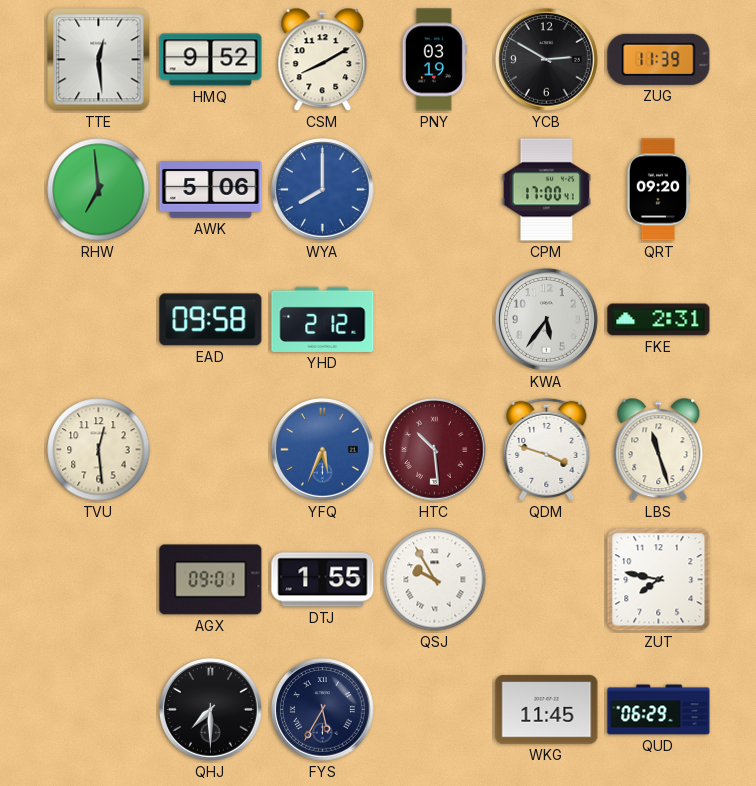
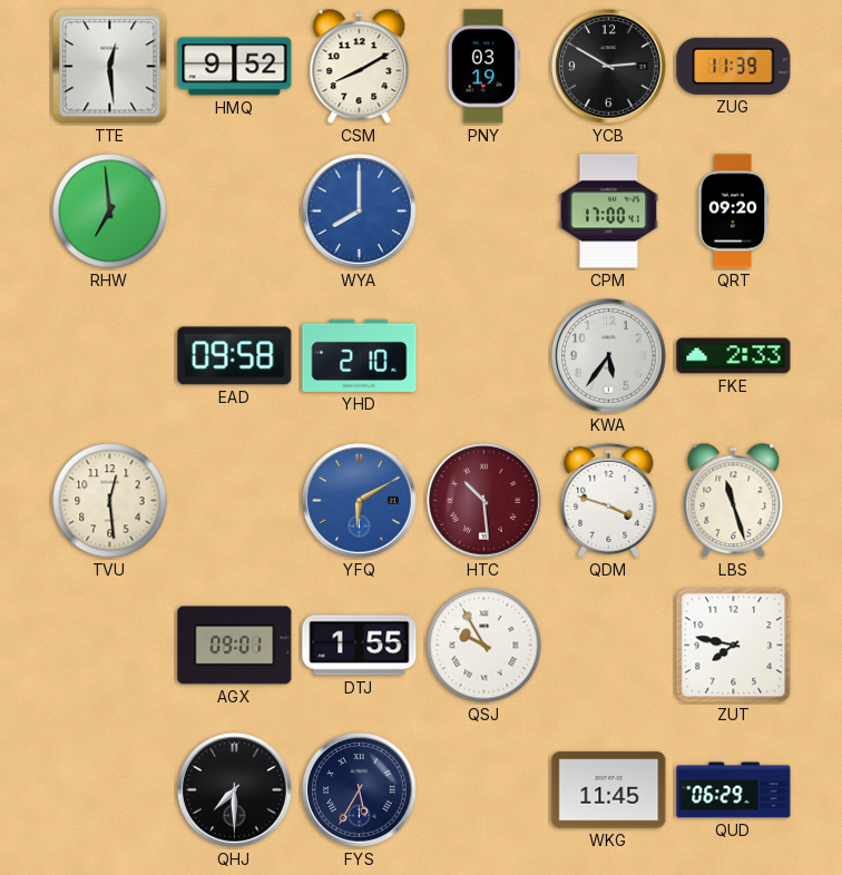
AWK: 5:06 -> none
YHD: 2:12 -> 2:10
FKE: 2:31 -> 2:33
YFQ: 5:34 -> 6:10
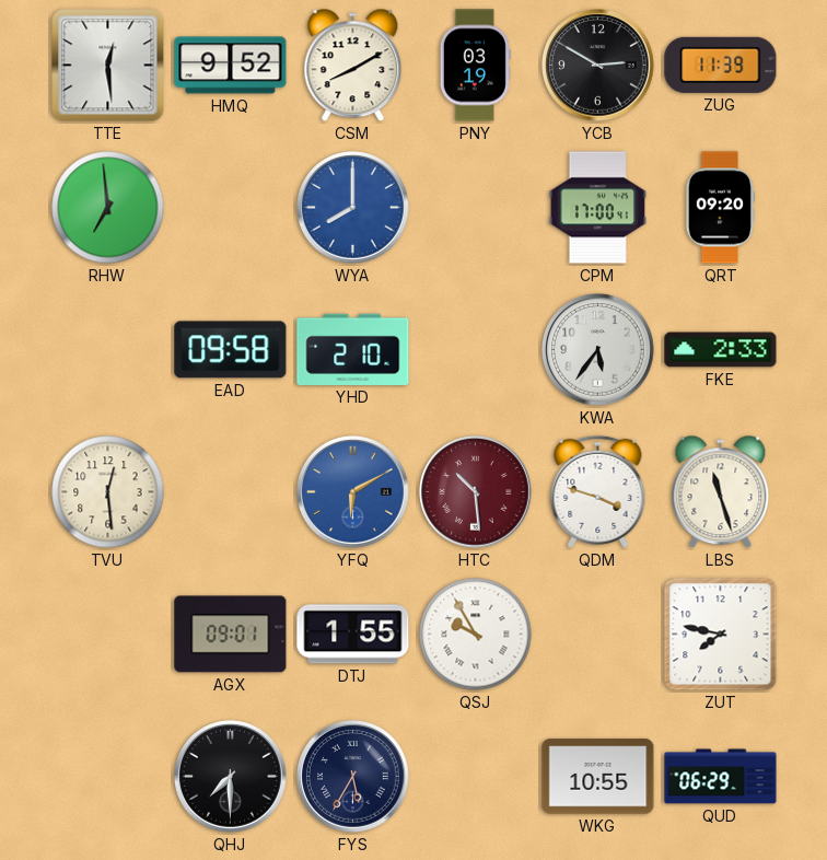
WKG: 11:45 -> 10:55
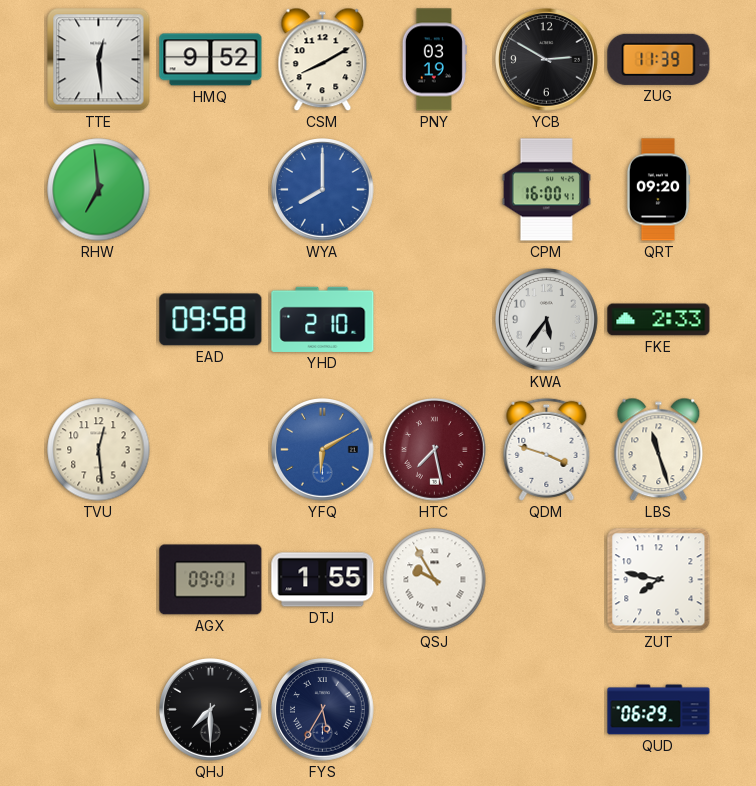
CPM: 17:00 -> 16:00
HTC: 10:29 -> 7:28
WKG: 10:55 -> none
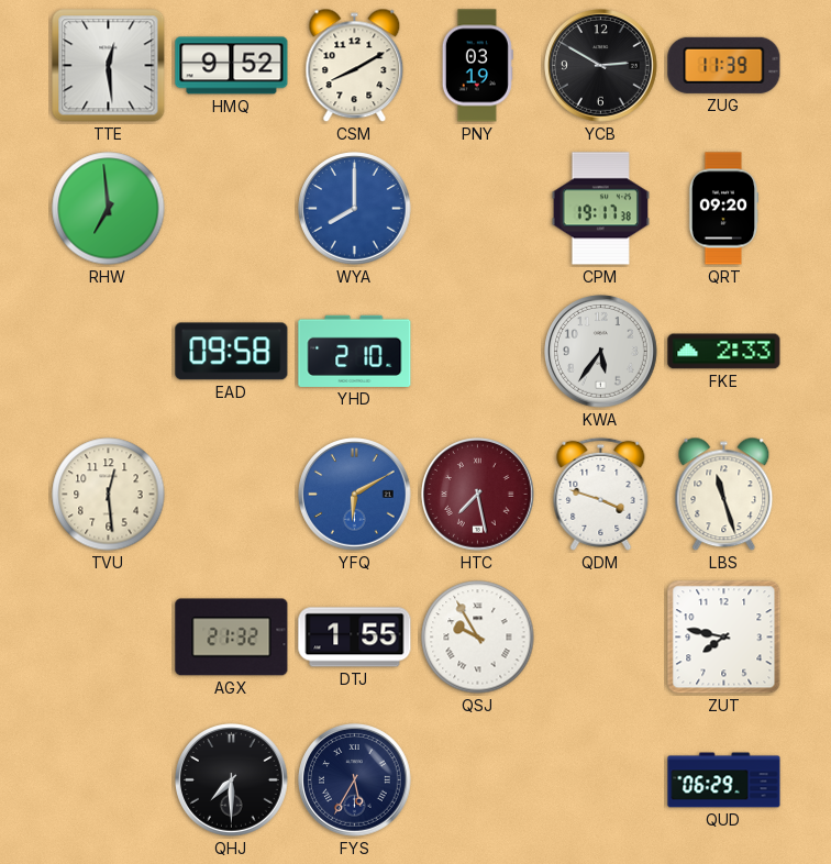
CPM: 16:00 -> 19:17
AGX: 09:01 -> 21:32
